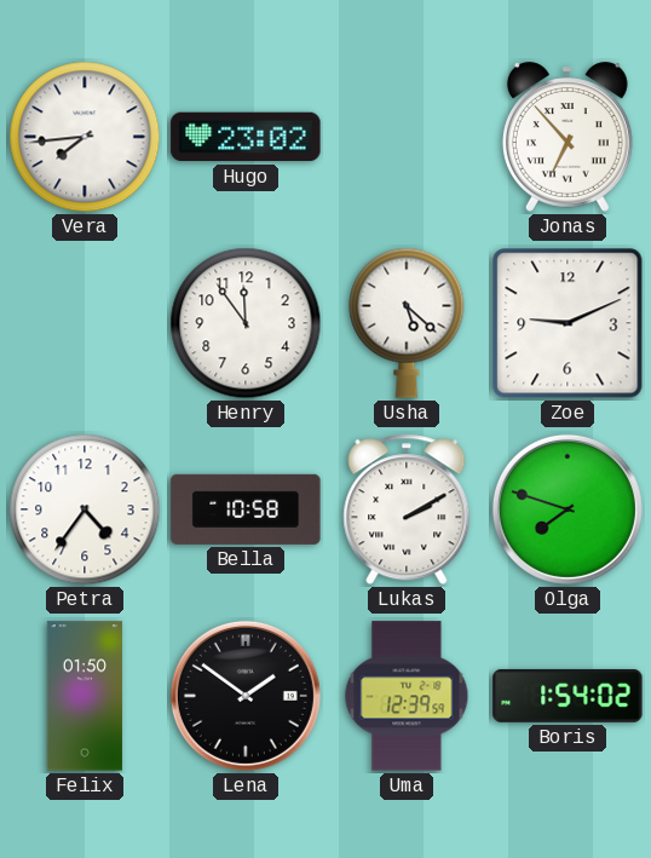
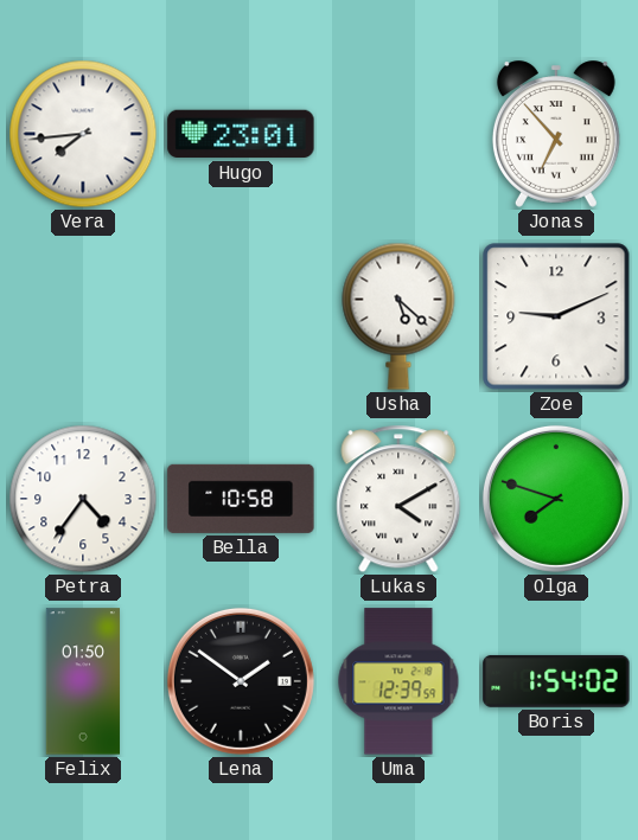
Hugo: 23:02 -> 23:01
Henry: 11:54 -> none
Lukas: 2:10 -> 4:10
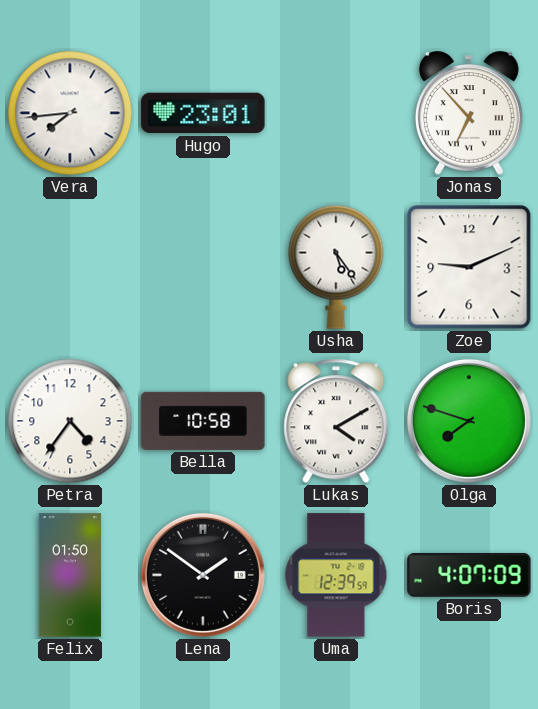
Usha: 5:22 -> 5:24
Boris: 1:54 -> 4:07
